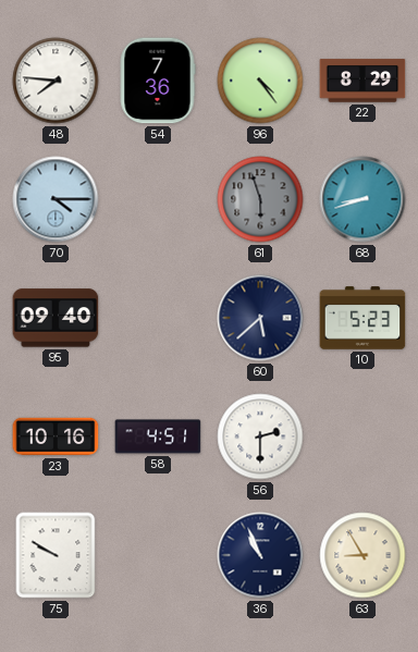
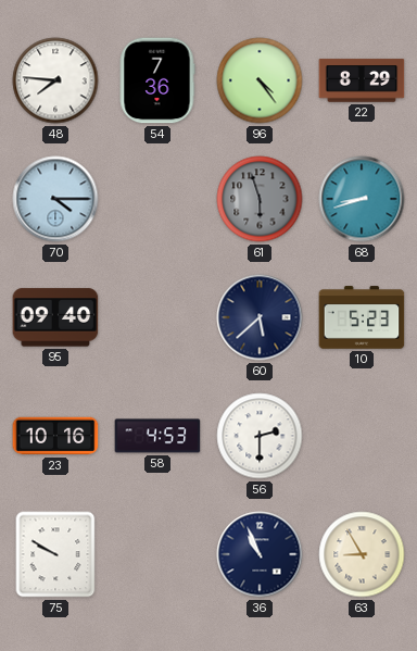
58: 4:51 -> 4:53
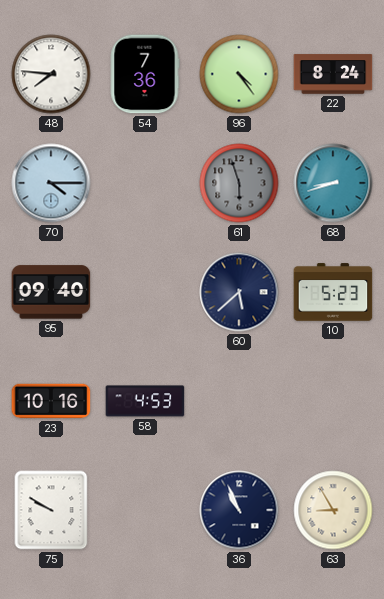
22: 8:29 -> 8:24
56: 2:30 -> none
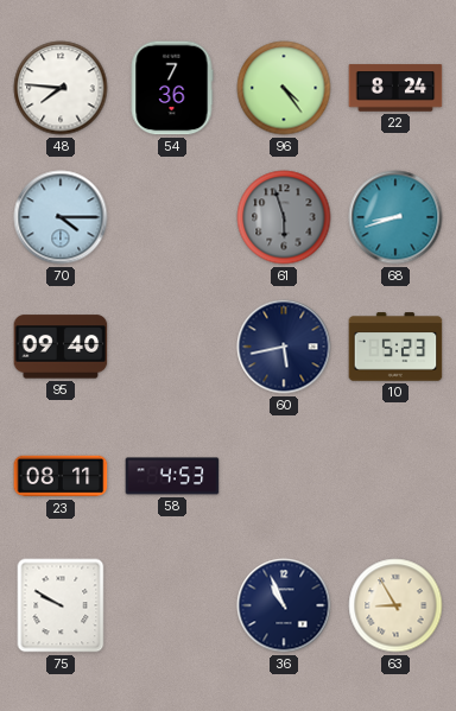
60: 5:38 -> 5:43
23: 10:16 -> 08:11
